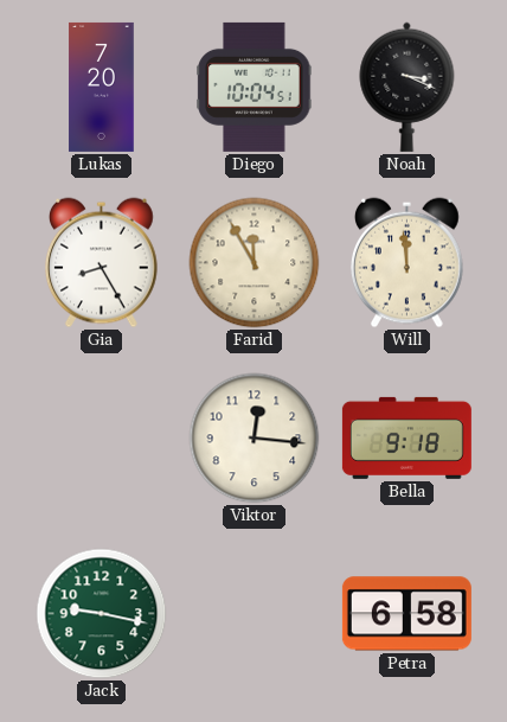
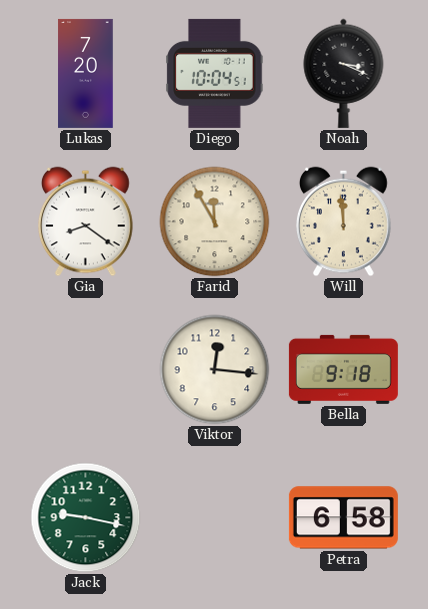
Gia: 8:25 -> 8:21
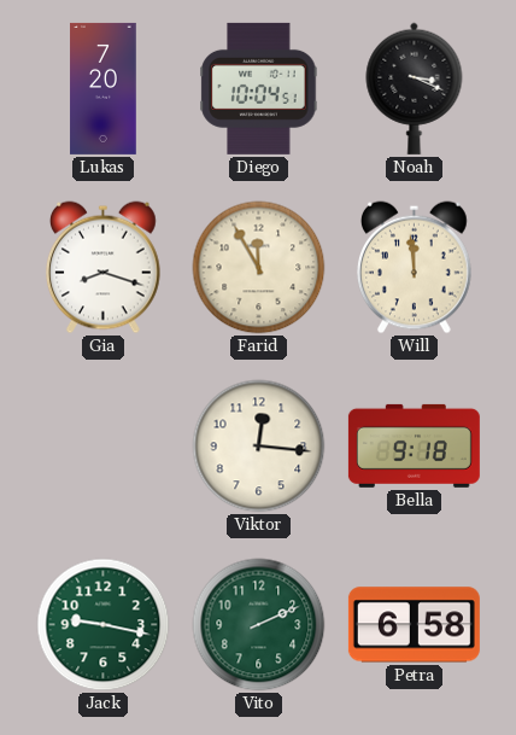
Gia: 8:21 -> 8:18
Vito: none -> 2:11
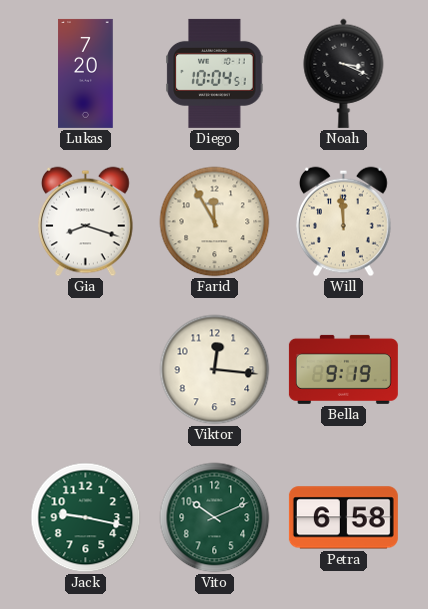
Bella: 9:18 -> 9:19
Vito: 2:11 -> 10:11
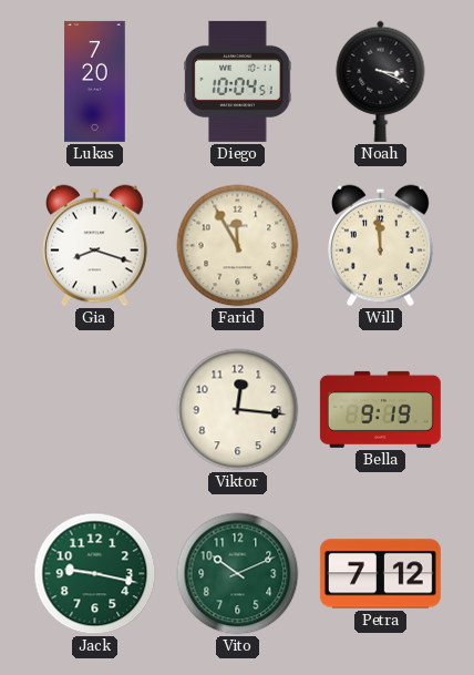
Petra: 6:58 -> 7:12
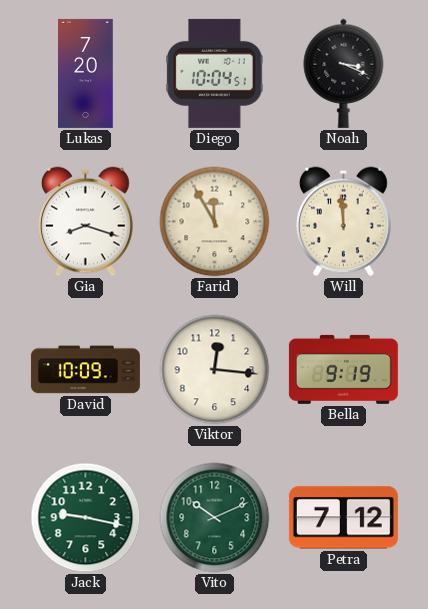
David: none -> 10:09
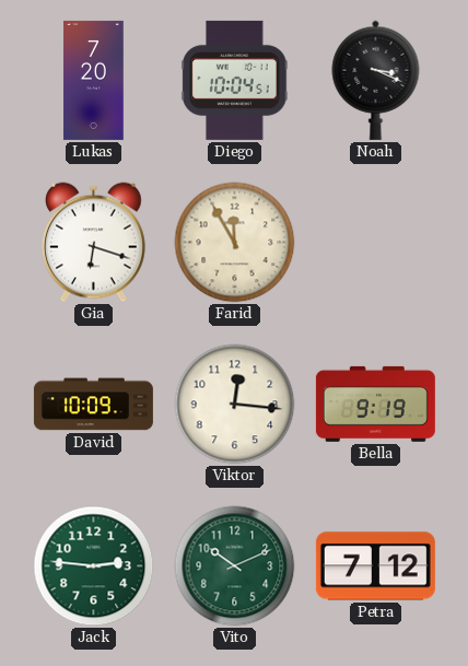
Gia: 8:18 -> 6:18
Will: 11:59 -> none
Jack: 9:17 -> 2:46
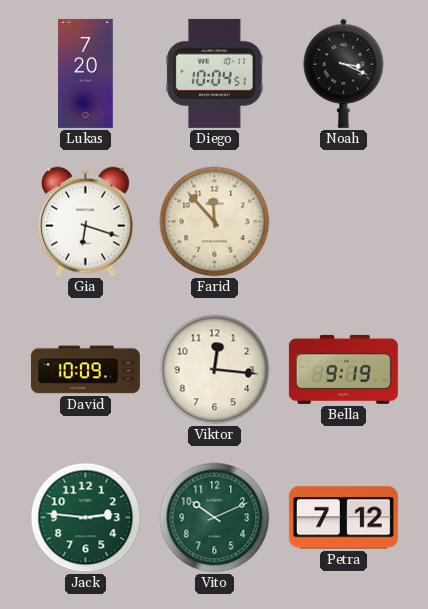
Farid: 11:55 -> 11:53
